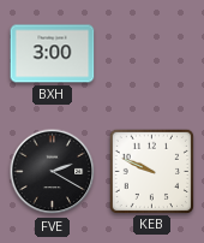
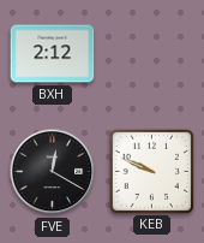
BXH: 3:00 -> 2:12
FVE: 2:20 -> 12:20
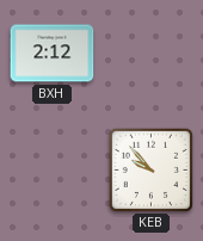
FVE: 12:20 -> none
KEB: 9:49 -> 9:53
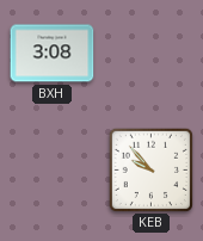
BXH: 2:12 -> 3:08
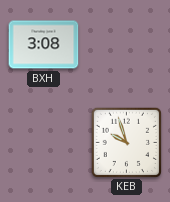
KEB: 9:53 -> 9:57
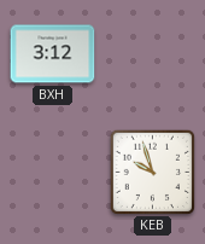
BXH: 3:08 -> 3:12
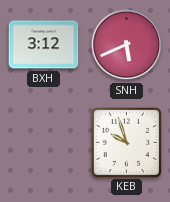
SNH: none -> 5:41
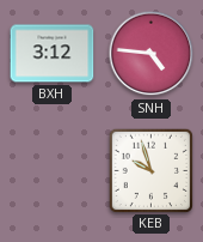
SNH: 5:41 -> 4:46
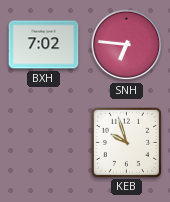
BXH: 3:12 -> 7:02
SNH: 4:46 -> 6:46
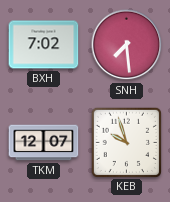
SNH: 6:46 -> 7:29
TKM: none -> 12:07
